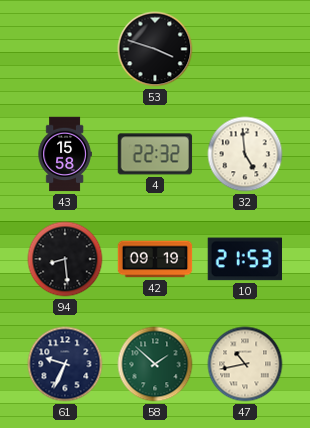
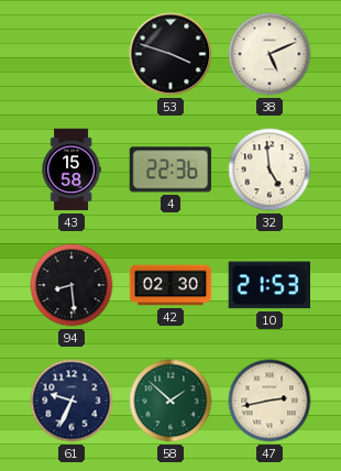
38: none -> 5:11
4: 22:32 -> 22:36
42: 09:19 -> 02:30
47: 10:43 -> 2:43
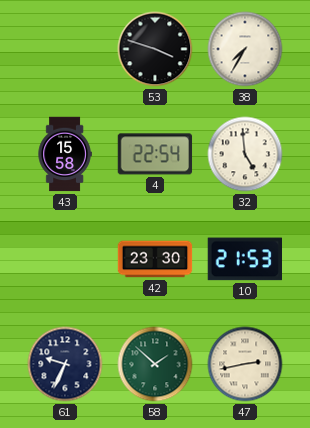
38: 5:11 -> 7:35
4: 22:36 -> 22:54
94: 8:29 -> none
42: 02:30 -> 23:30
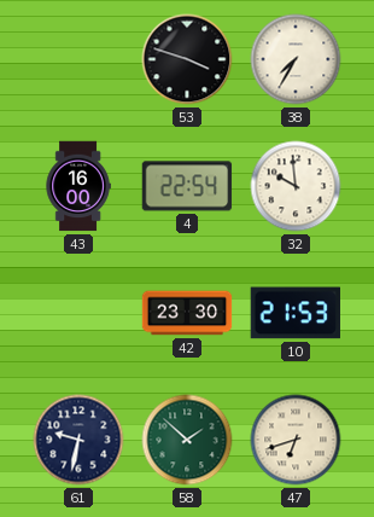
43: 15:58 -> 16:00
32: 4:59 -> 9:59
61: 9:34 -> 9:32
47: 2:43 -> 6:42
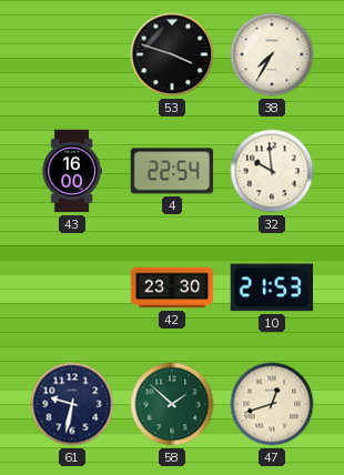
47: 6:42 -> 12:42
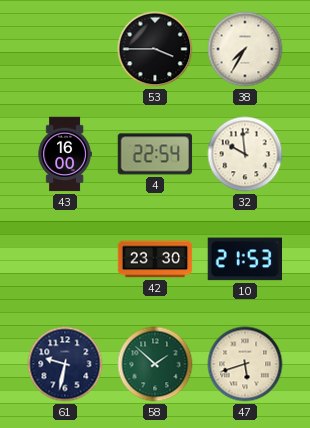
53: 3:48 -> 3:45
47: 12:42 -> 5:42
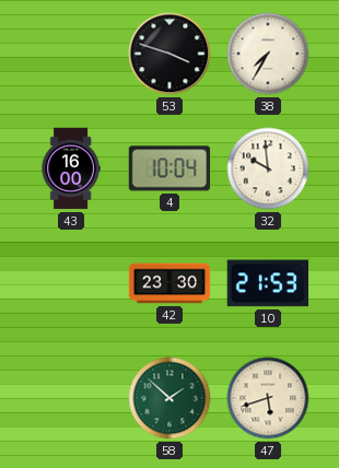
53: 3:45 -> 3:48
4: 22:54 -> 10:04
61: 9:32 -> none
